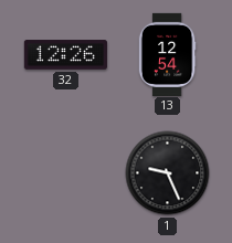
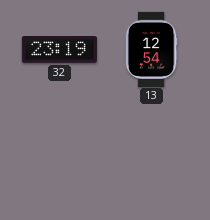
32: 12:26 -> 23:19
1: 9:26 -> none
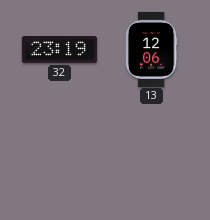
13: 12:54 -> 12:06
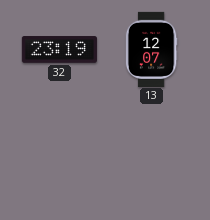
13: 12:06 -> 12:07
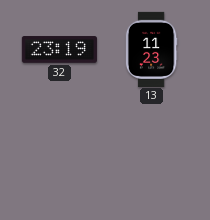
13: 12:07 -> 11:23
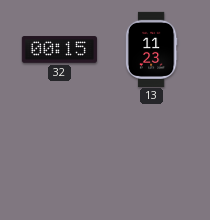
32: 23:19 -> 00:15
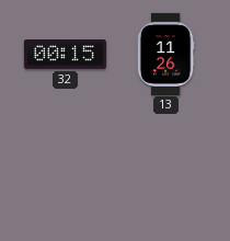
13: 11:23 -> 11:26
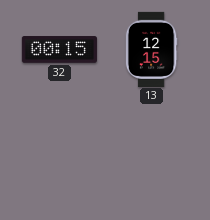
13: 11:26 -> 12:15
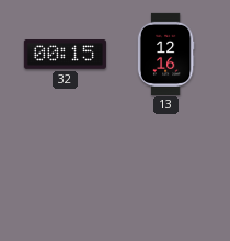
13: 12:15 -> 12:16
